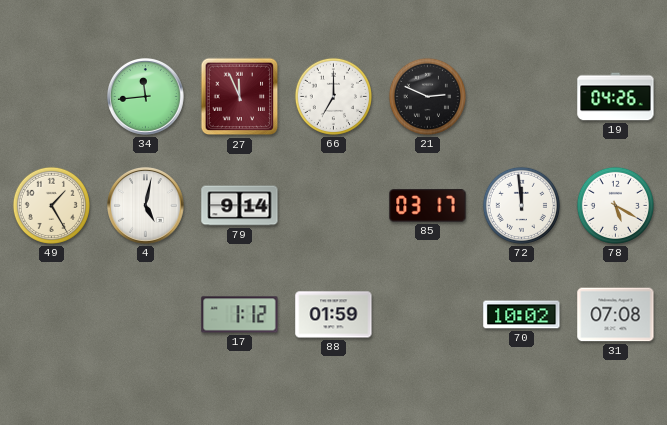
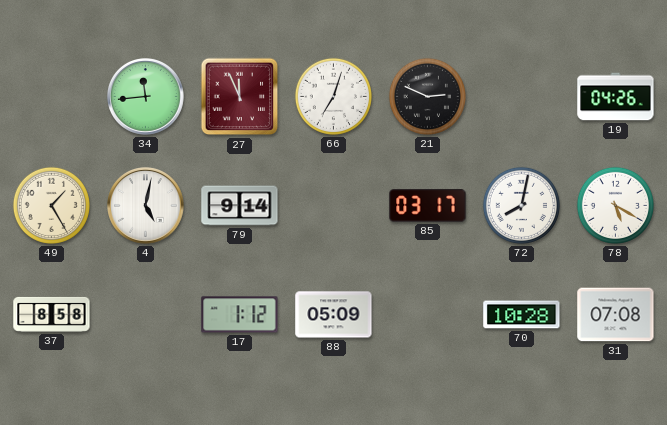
66: 7:00 -> 7:03
72: 11:59 -> 8:02
37: none -> 8:58
88: 01:59 -> 05:09
70: 10:02 -> 10:28
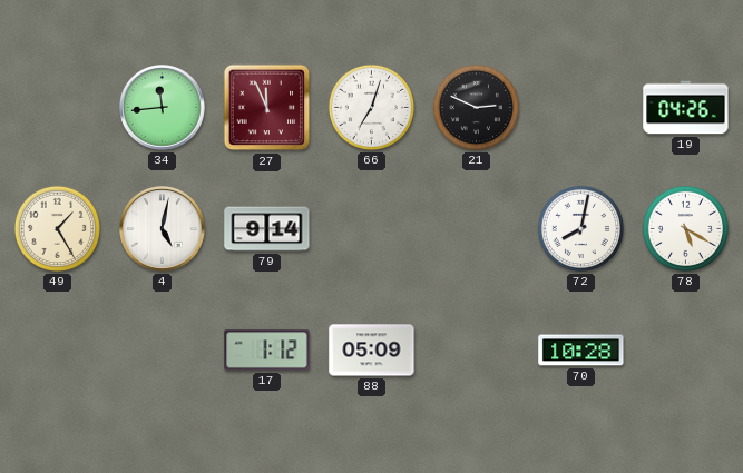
85: 03:17 -> none
37: 8:58 -> none
31: 07:08 -> none
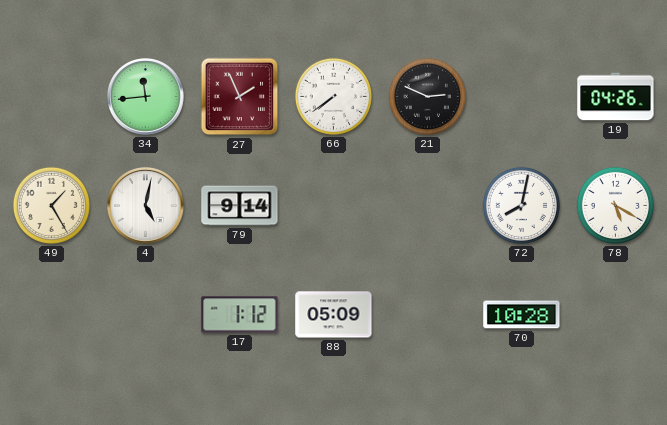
27: 11:56 -> 1:56
66: 7:03 -> 7:39
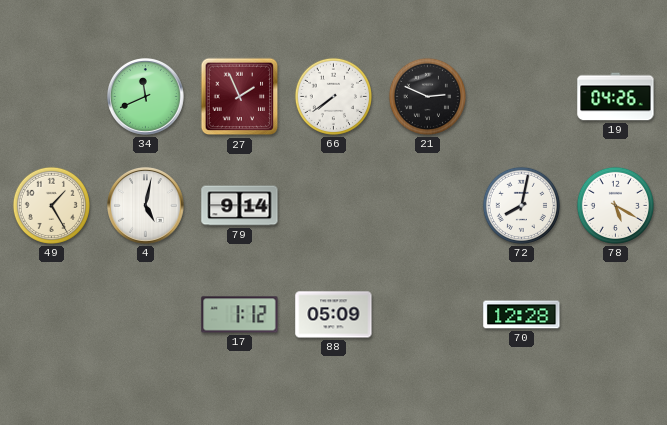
34: 11:44 -> 11:41
70: 10:28 -> 12:28
